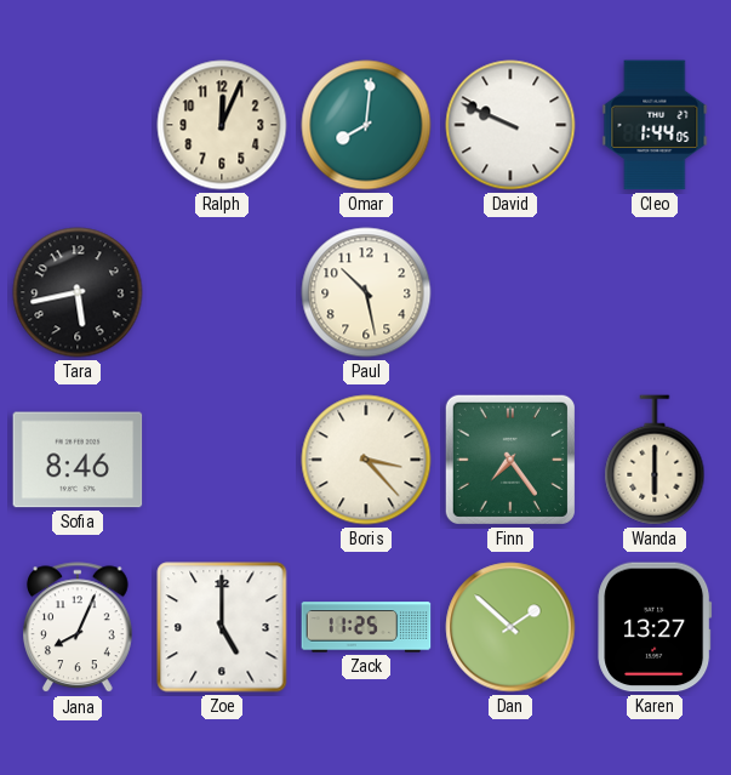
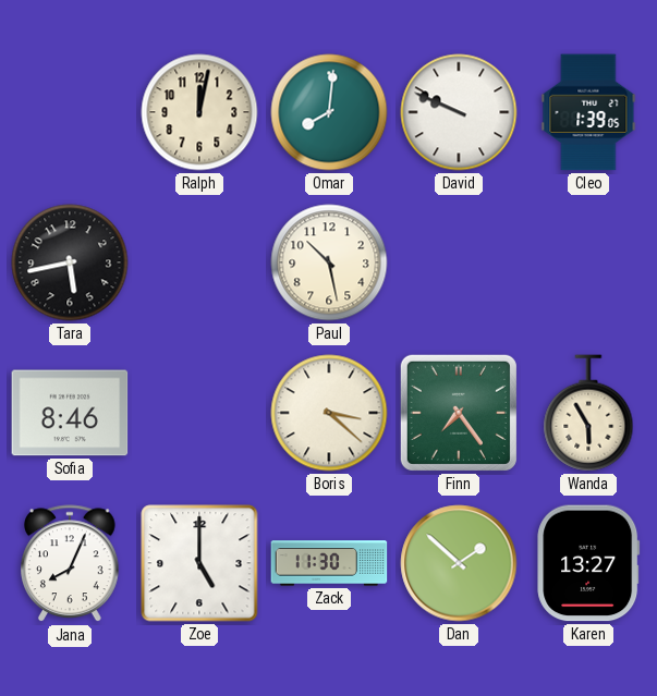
Ralph: 12:04 -> 12:02
Cleo: 1:44 -> 1:39
Boris: 3:23 -> 3:22
Wanda: 6:00 -> 5:55
Zack: 11:25 -> 11:30
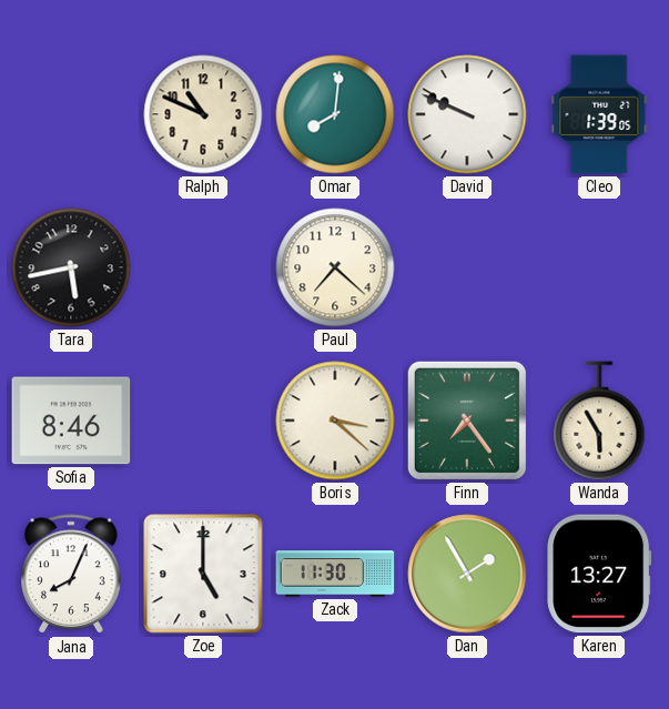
Ralph: 12:02 -> 10:49
Paul: 10:28 -> 7:22
Dan: 1:52 -> 1:55
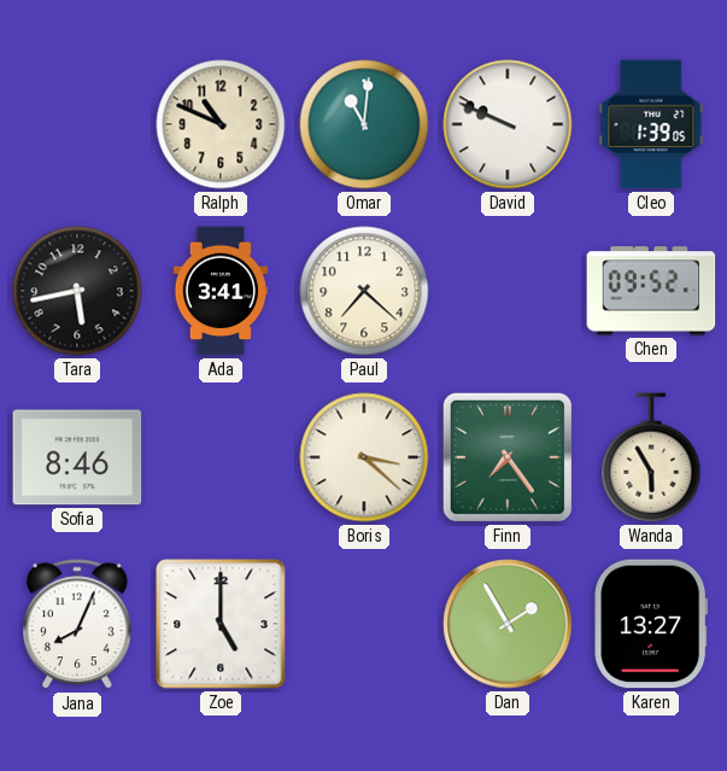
Omar: 8:01 -> 11:01
Ada: none -> 3:41
Chen: none -> 09:52
Zack: 11:30 -> none
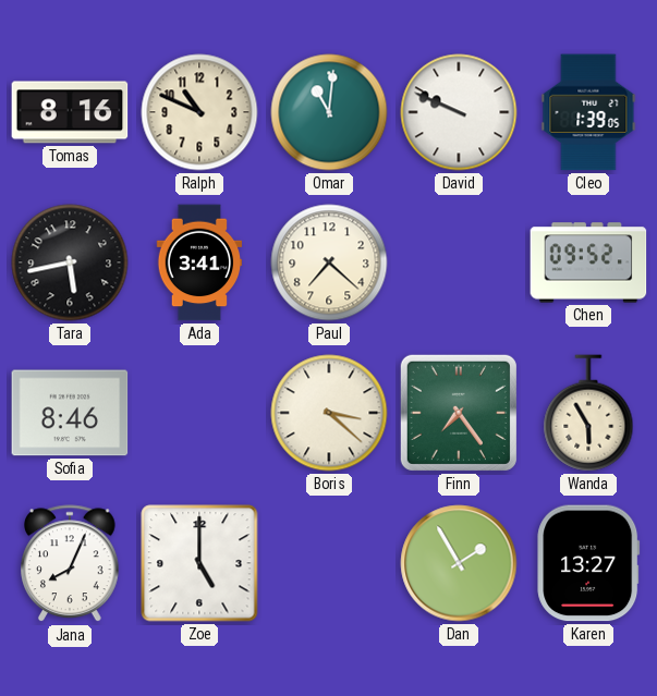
Tomas: none -> 8:16
